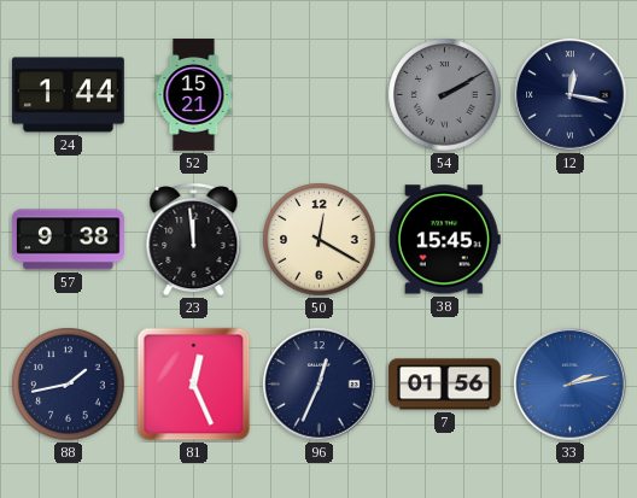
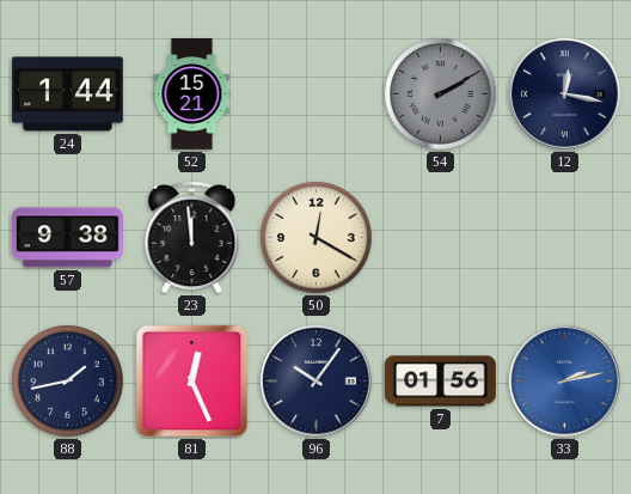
38: 15:45 -> none
96: 12:34 -> 10:06
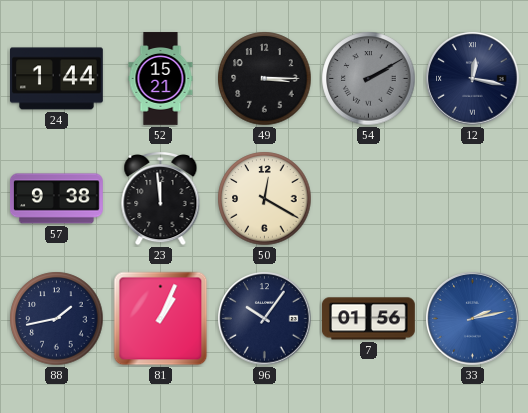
49: none -> 3:15
81: 12:26 -> 1:04
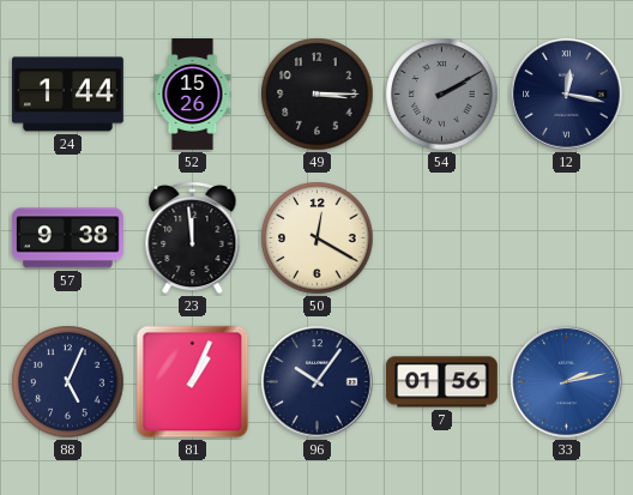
52: 15:21 -> 15:26
88: 1:43 -> 5:04
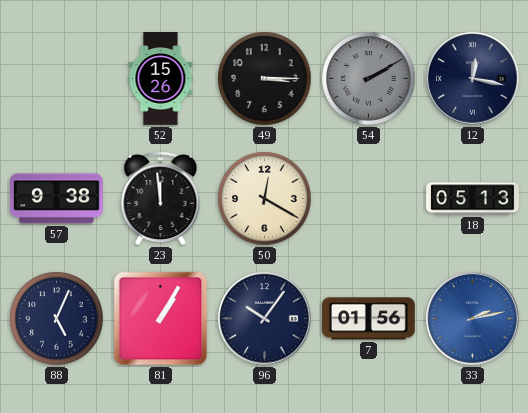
24: 1:44 -> none
18: none -> 05:13
81: 1:04 -> 1:05
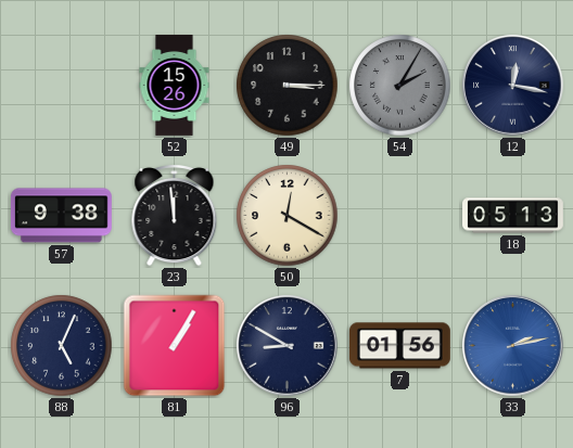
54: 2:10 -> 2:05
96: 10:06 -> 8:50
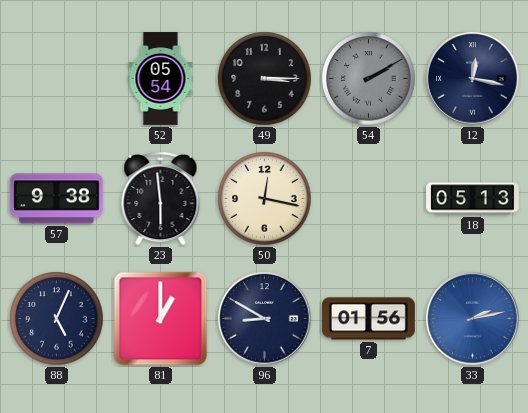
52: 15:26 -> 05:54
54: 2:05 -> 2:10
23: 11:59 -> 5:59
50: 12:20 -> 12:17
81: 1:05 -> 1:00
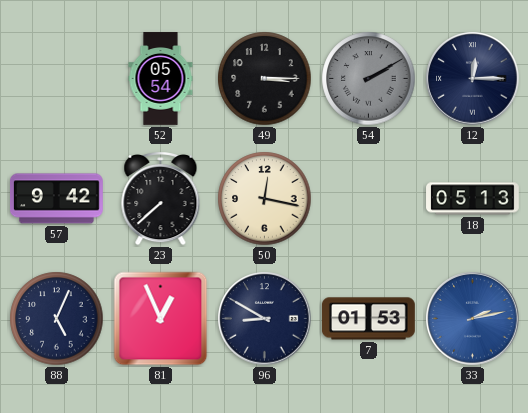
12: 12:17 -> 12:15
57: 9:38 -> 9:42
23: 5:59 -> 7:38
81: 1:00 -> 12:56
7: 01:56 -> 01:53
